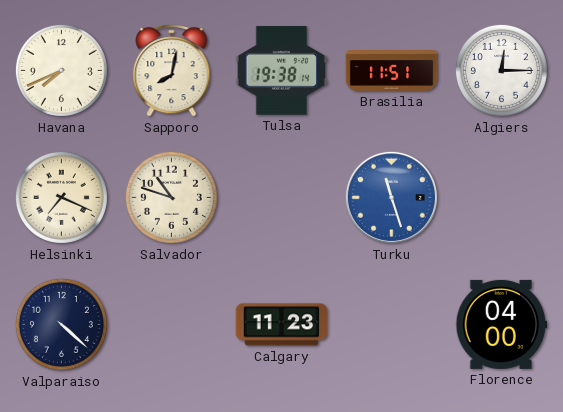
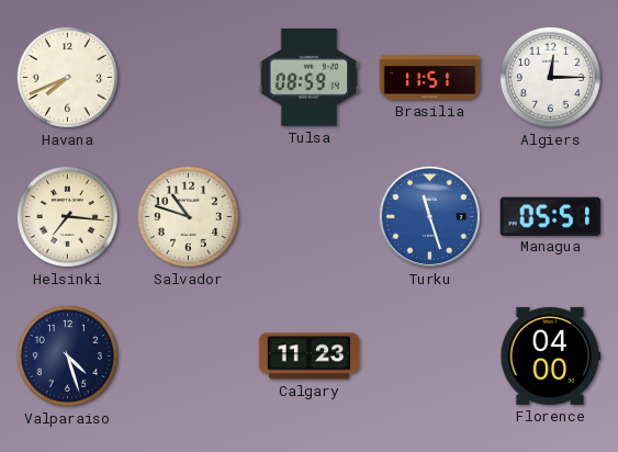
Sapporo: 8:02 -> none
Tulsa: 19:38 -> 08:59
Helsinki: 7:19 -> 7:16
Managua: none -> 05:51
Valparaiso: 4:22 -> 4:27
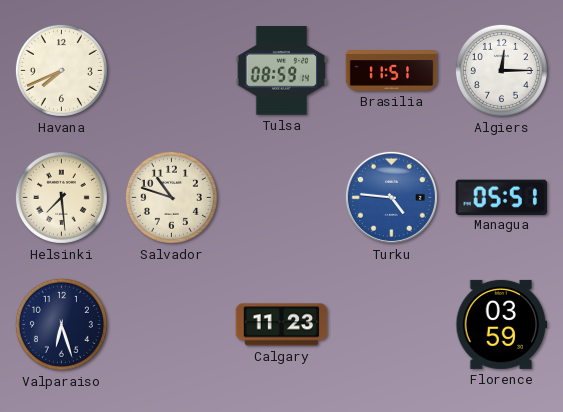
Helsinki: 7:16 -> 7:29
Turku: 11:27 -> 4:46
Valparaiso: 4:27 -> 6:27
Florence: 04:00 -> 03:59
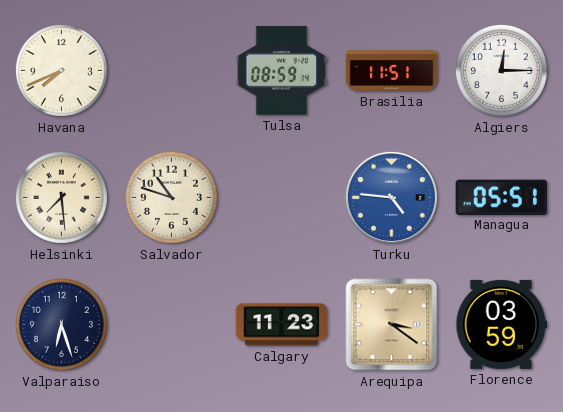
Arequipa: none -> 3:21
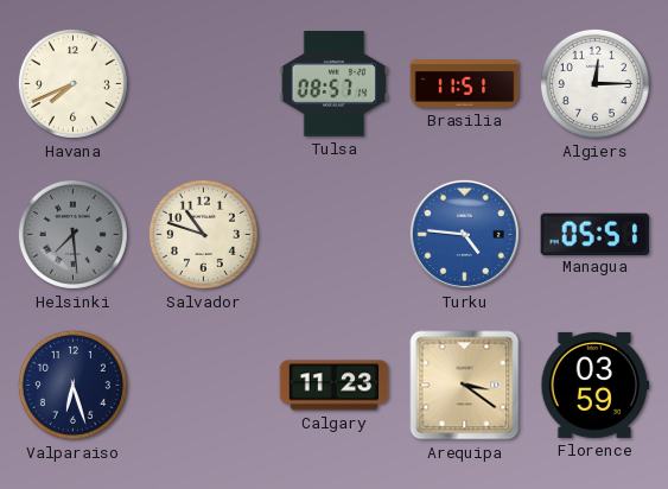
Tulsa: 08:59 -> 08:57
Helsinki dial: cream -> grey
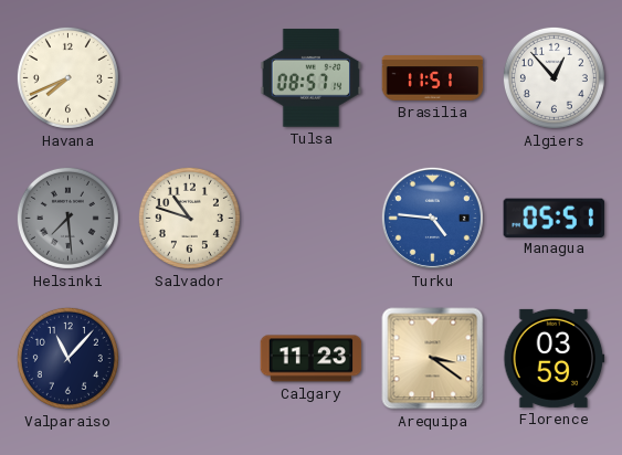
Algiers: 12:15 -> 12:53
Valparaiso: 6:27 -> 11:07
